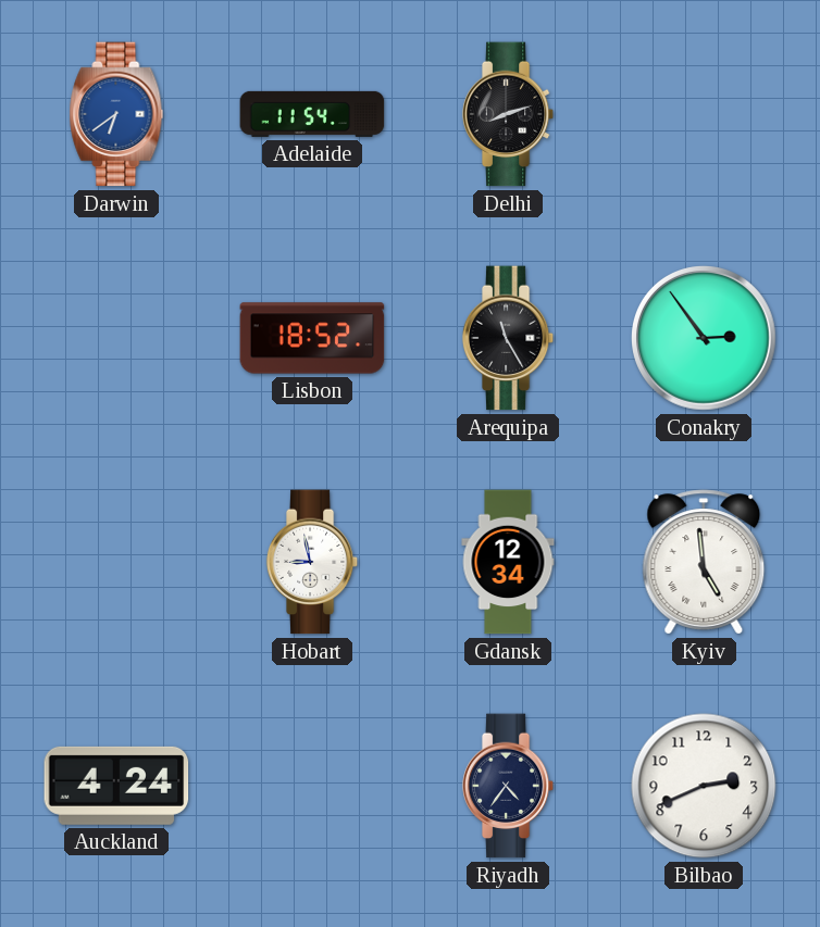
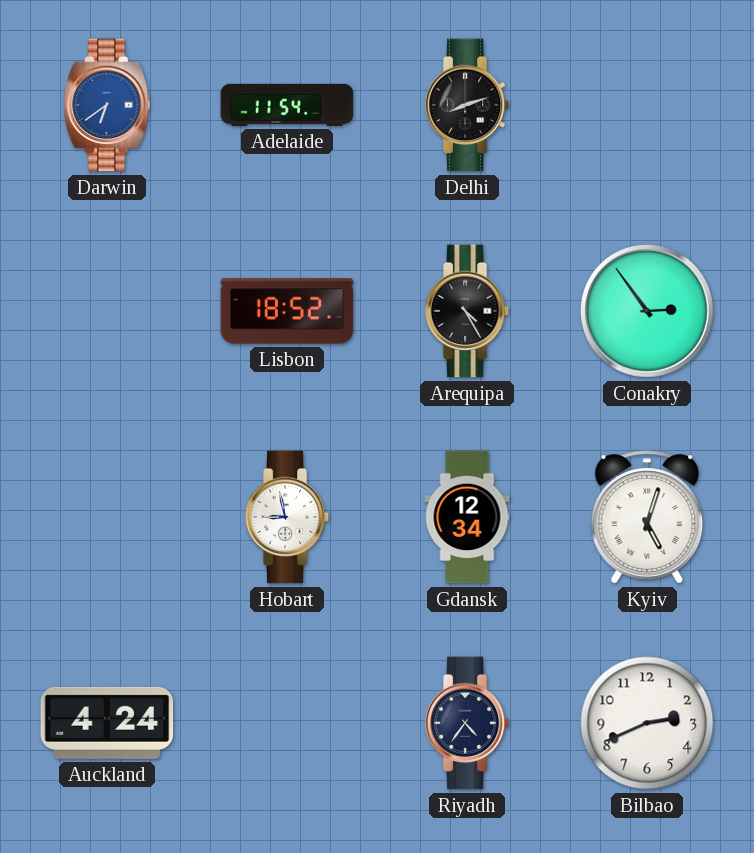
Arequipa: 11:25 -> 4:25
Kyiv: 4:59 -> 5:03
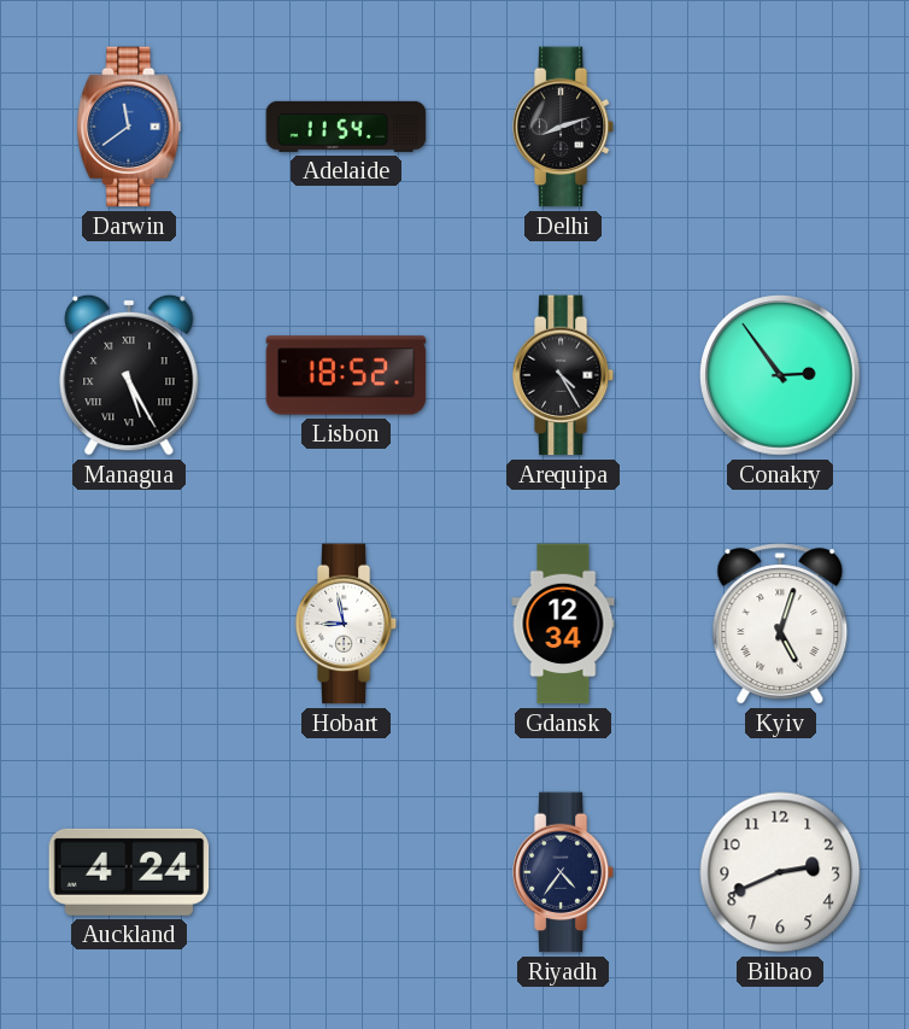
Darwin: 6:39 -> 11:39
Managua: none -> 5:25
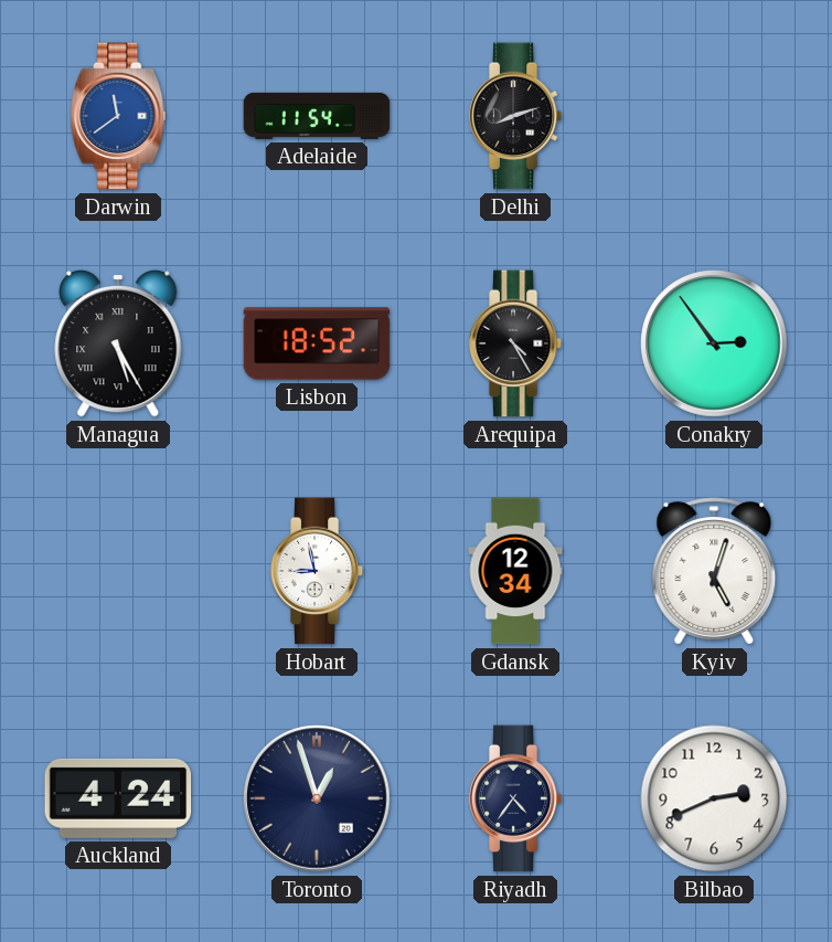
Toronto: none -> 12:57
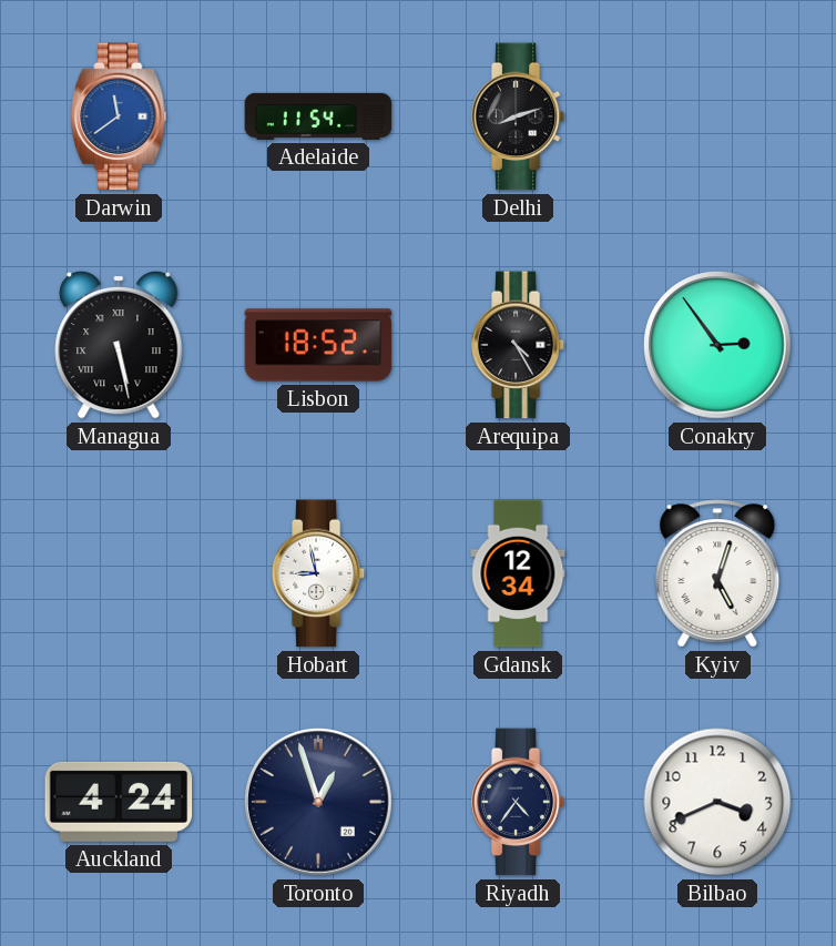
Managua: 5:25 -> 5:28
Bilbao: 2:41 -> 3:41
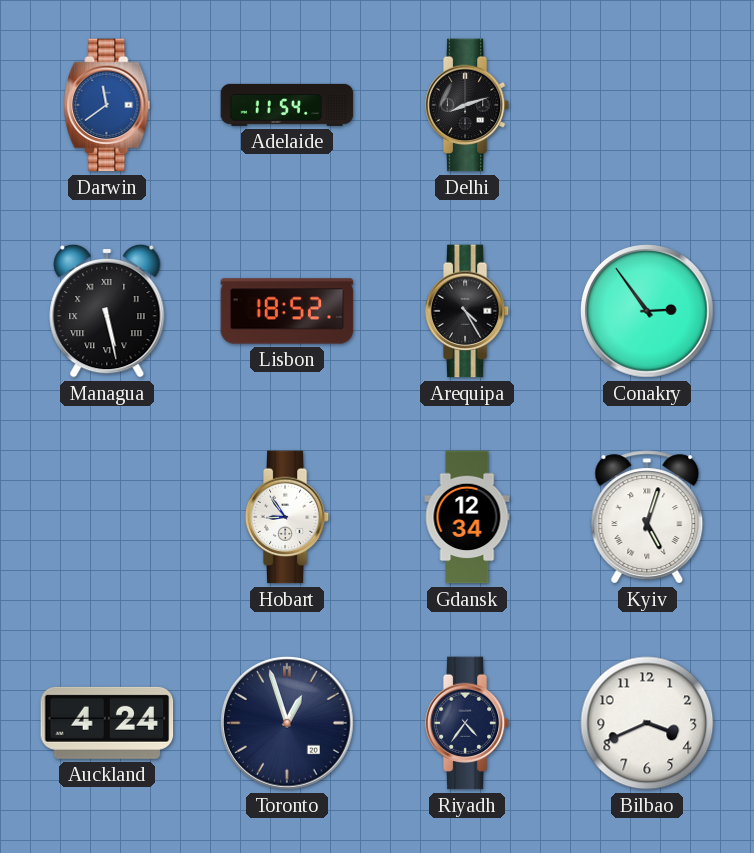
Hobart: 8:58 -> 8:54
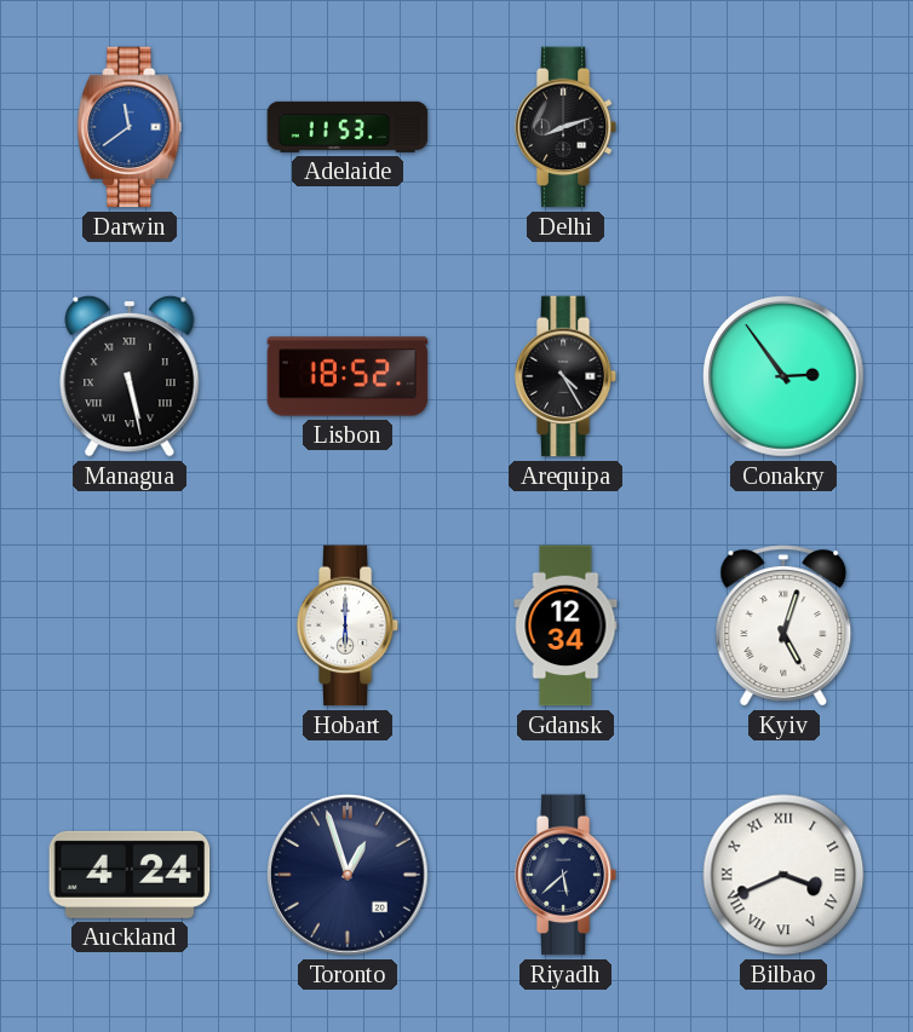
Adelaide: 11:54 -> 11:53
Hobart: 8:54 -> 6:00
Riyadh: 4:36 -> 5:38
Bilbao numerals: Arabic -> Roman
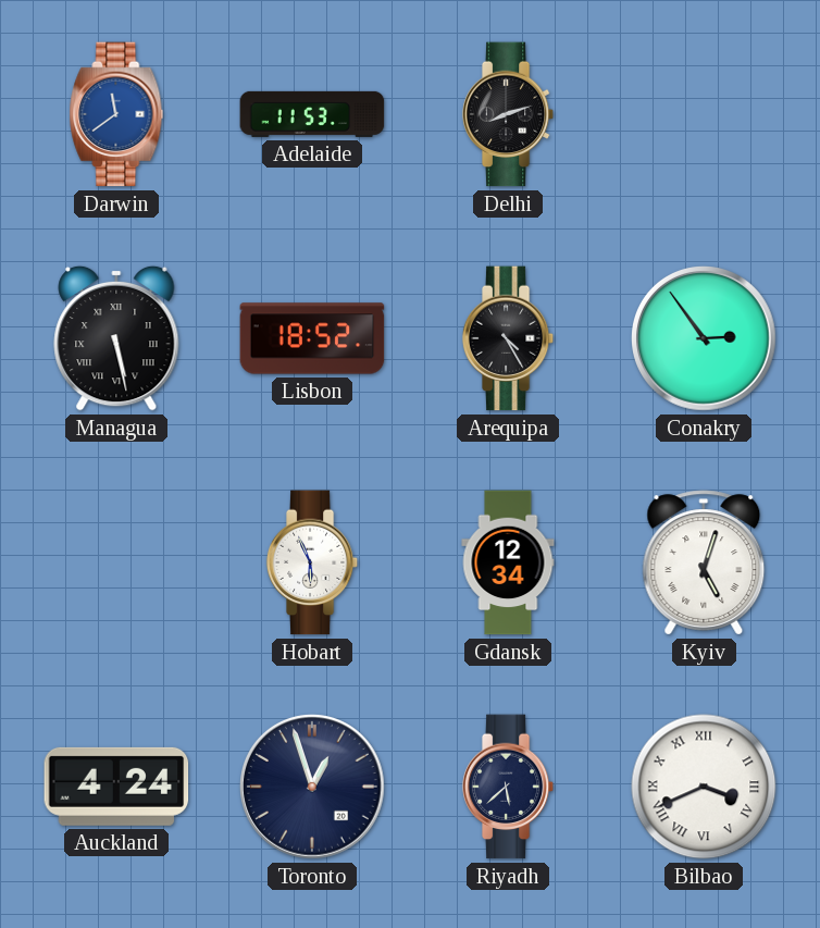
Hobart: 6:00 -> 5:56
